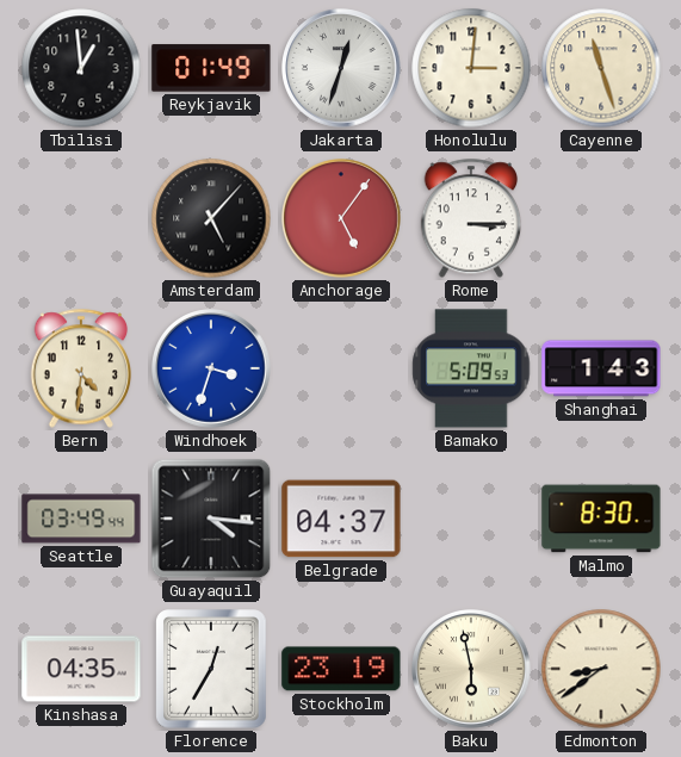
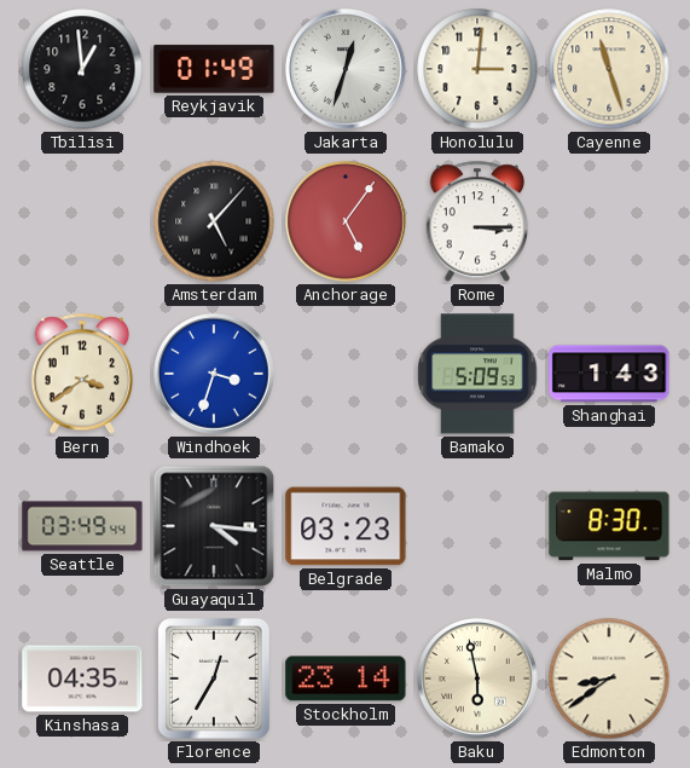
Bern: 4:31 -> 3:39
Belgrade: 04:37 -> 03:23
Stockholm: 23:19 -> 23:14
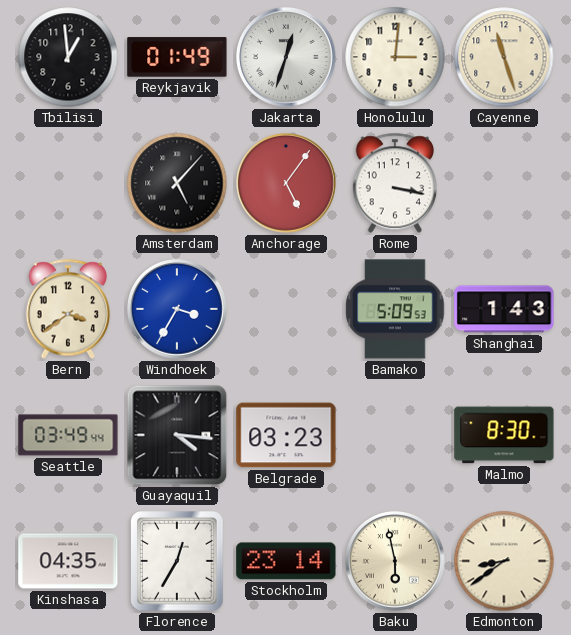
Rome: 3:15 -> 3:17
Windhoek: 3:33 -> 3:35
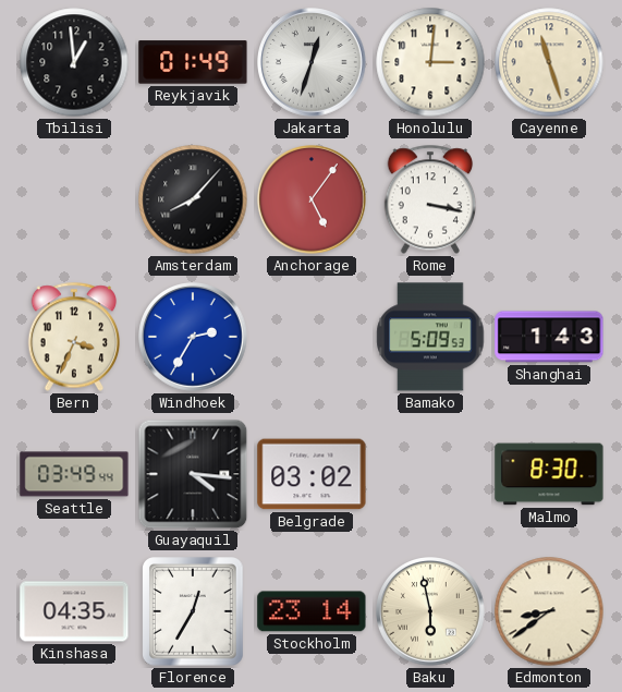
Amsterdam: 5:07 -> 8:07
Bern: 3:39 -> 3:34
Windhoek: 3:35 -> 2:35
Belgrade: 03:23 -> 03:02
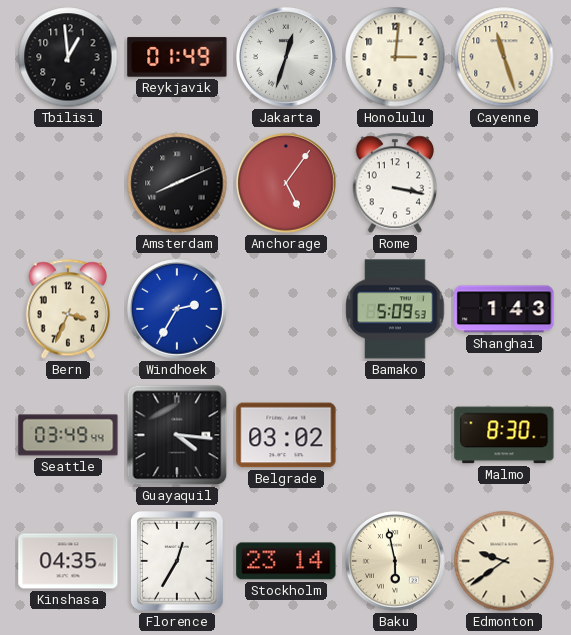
Amsterdam: 8:07 -> 8:11
Edmonton: 8:39 -> 9:39
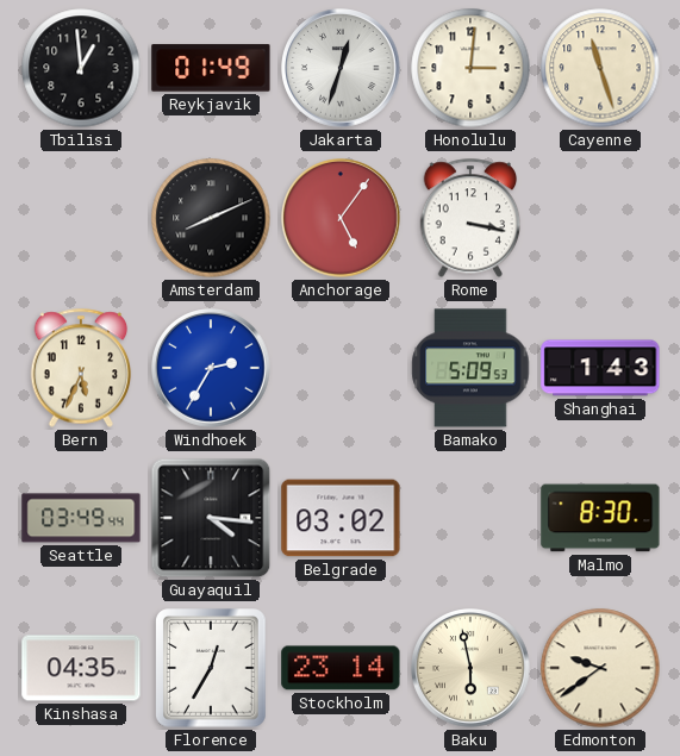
Bern: 3:34 -> 5:34
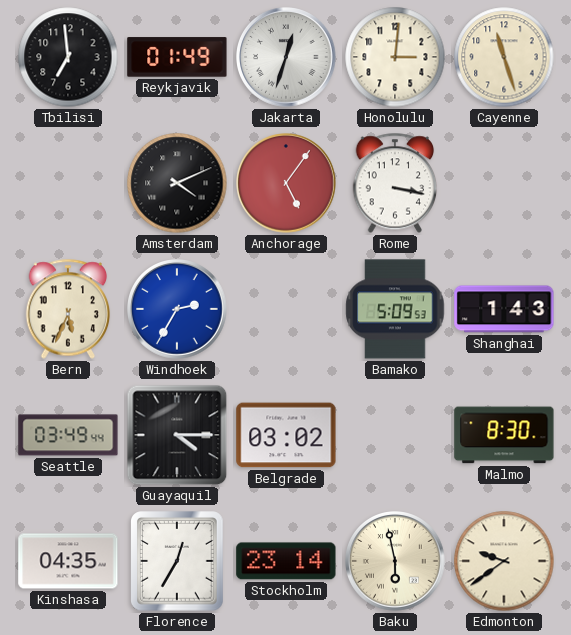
Tbilisi: 12:59 -> 6:59
Amsterdam: 8:11 -> 4:11
Guayaquil: 4:16 -> 4:15
